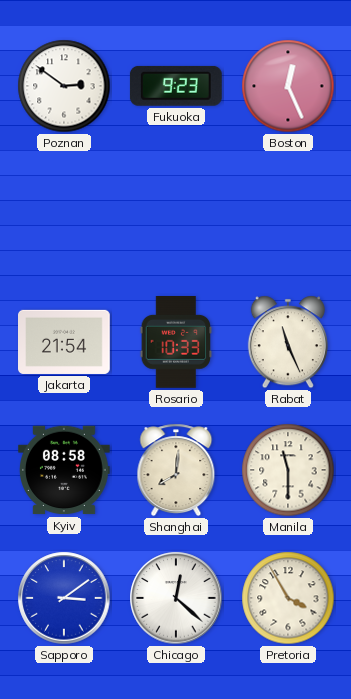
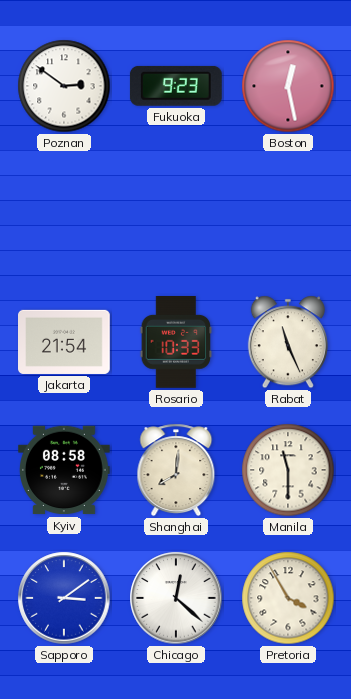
Boston: 12:26 -> 12:28
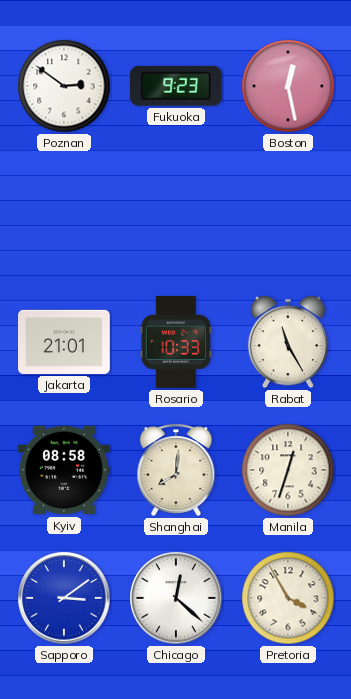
Jakarta: 21:54 -> 21:01
Rabat: 11:26 -> 11:25
Manila: 11:30 -> 12:33
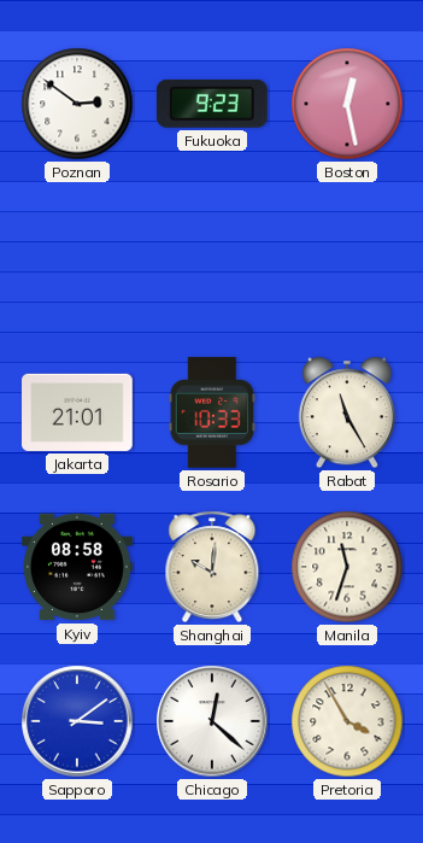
Shanghai: 8:01 -> 10:01
Manila: 12:33 -> 11:33
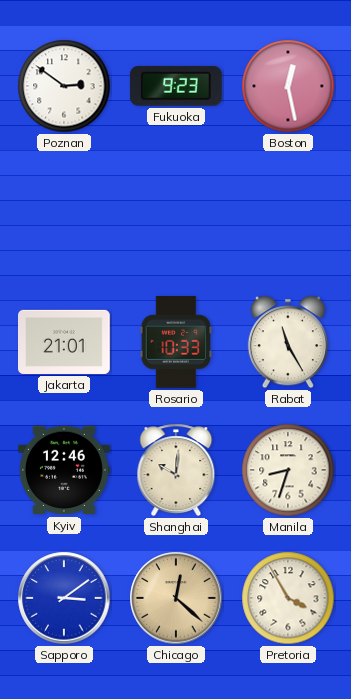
Kyiv: 08:58 -> 12:46
Manila: 11:33 -> 8:33
Chicago dial: white -> champagne
